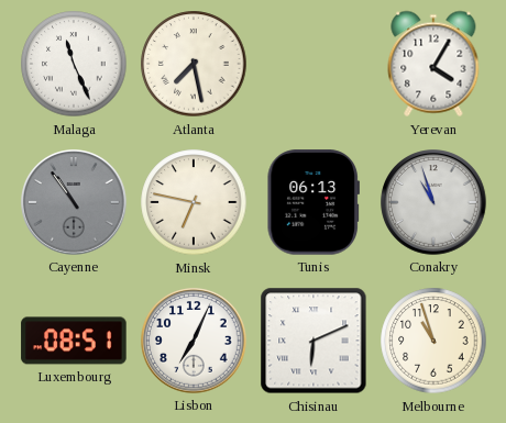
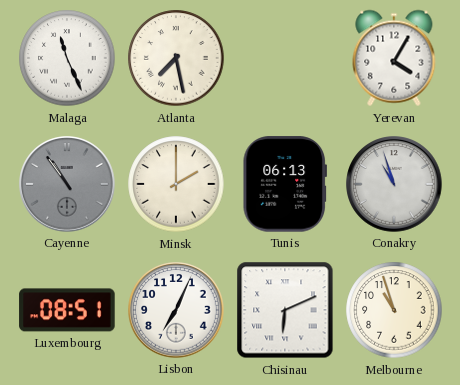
Minsk: 6:47 -> 2:00
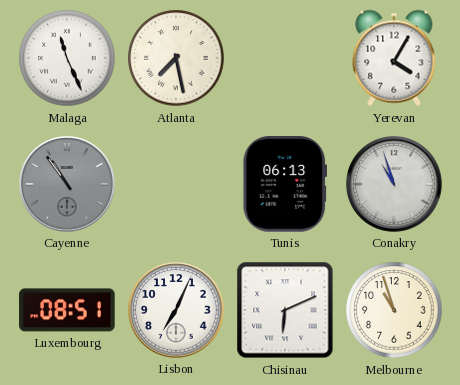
Minsk: 2:00 -> none
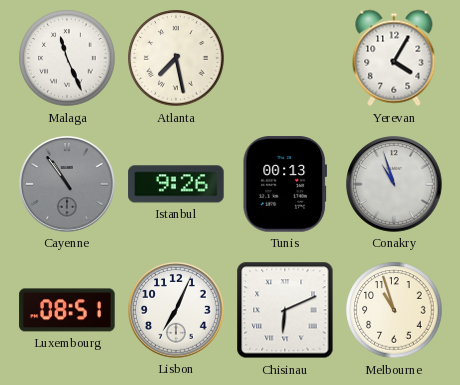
Istanbul: none -> 9:26
Tunis: 06:13 -> 00:13
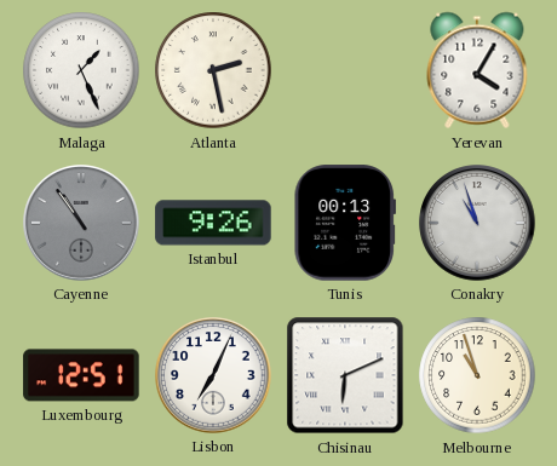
Malaga: 11:26 -> 1:26
Atlanta: 7:28 -> 2:28
Luxembourg: 08:51 -> 12:51
